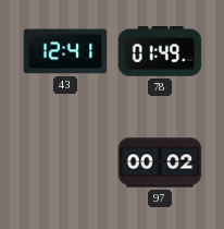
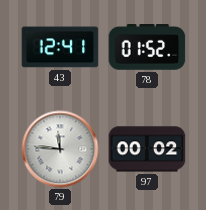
78: 01:49 -> 01:52
79: none -> 11:46
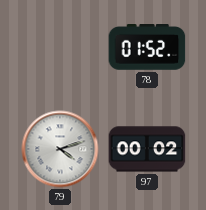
43: 12:41 -> none
79: 11:46 -> 4:12
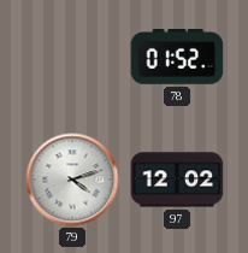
97: 00:02 -> 12:02
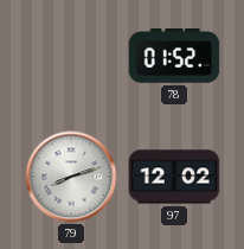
79: 4:12 -> 8:12
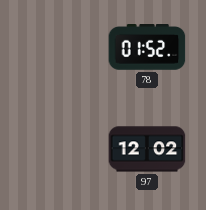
79: 8:12 -> none
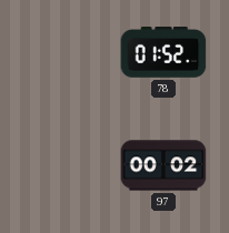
97: 12:02 -> 00:02
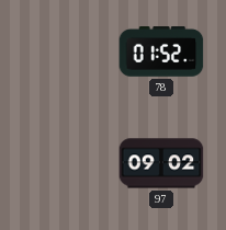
97: 00:02 -> 09:02
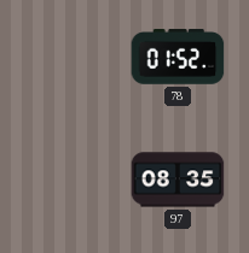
97: 09:02 -> 08:35
